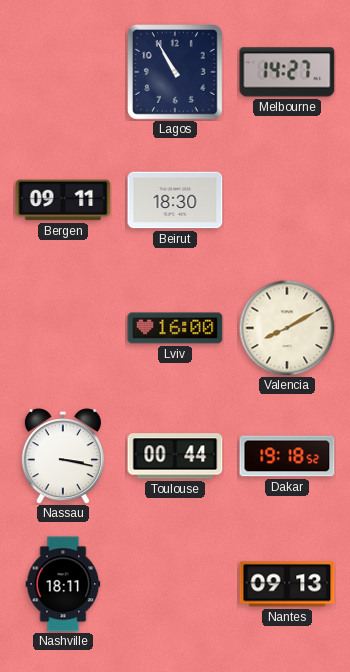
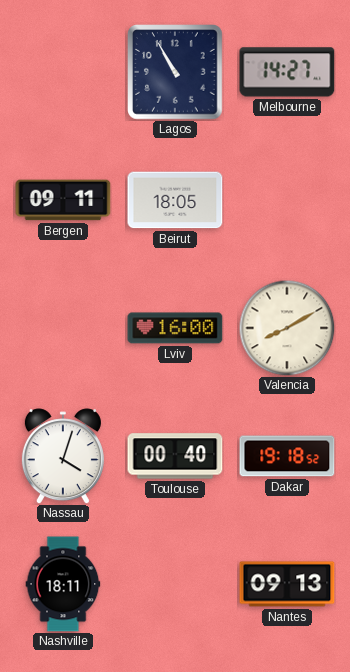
Beirut: 18:30 -> 18:05
Nassau: 3:17 -> 4:03
Toulouse: 00:44 -> 00:40
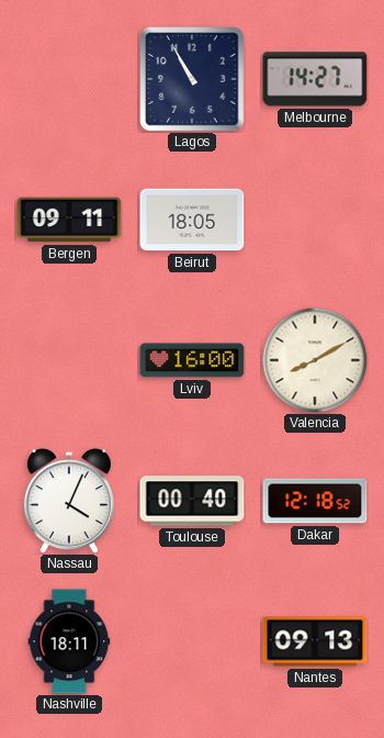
Nassau: 4:03 -> 4:04
Dakar: 19:18 -> 12:18
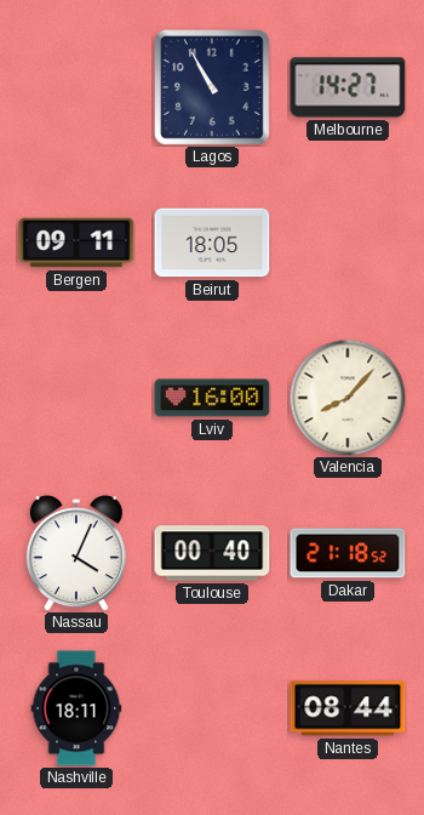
Valencia: 8:10 -> 8:07
Dakar: 12:18 -> 21:18
Nantes: 09:13 -> 08:44
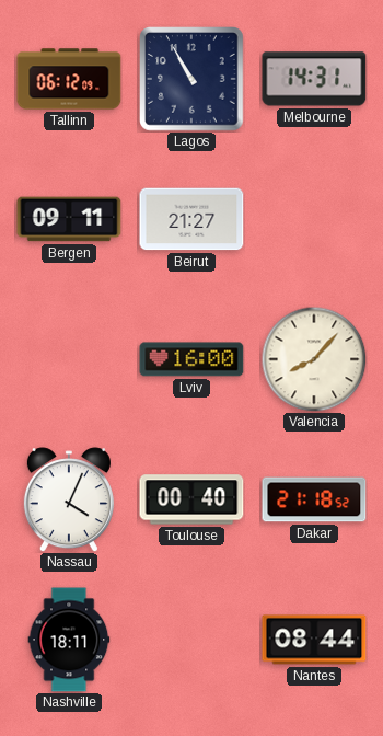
Tallinn: none -> 06:12
Melbourne: 14:27 -> 14:31
Beirut: 18:05 -> 21:27
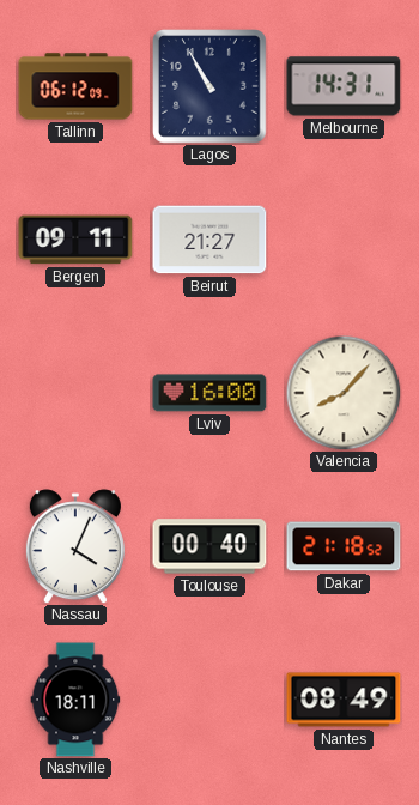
Nantes: 08:44 -> 08:49
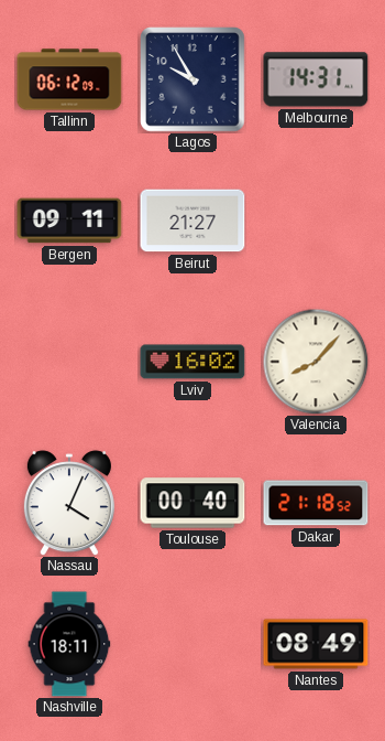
Lagos: 10:55 -> 9:55
Lviv: 16:00 -> 16:02
